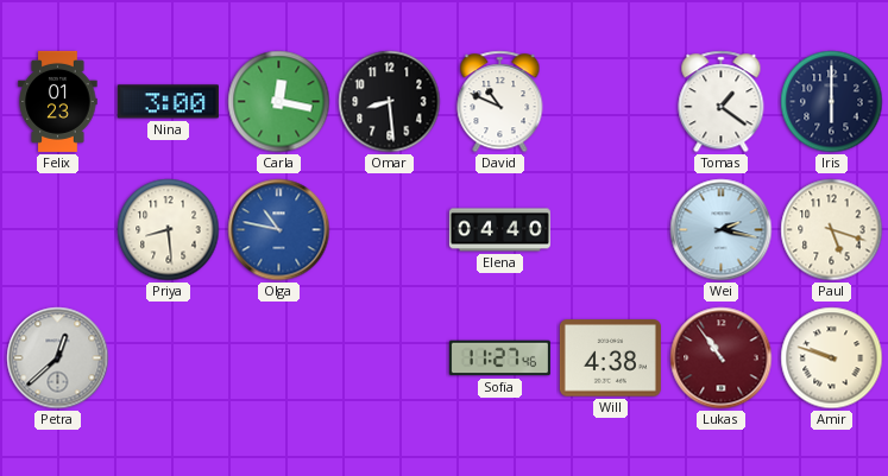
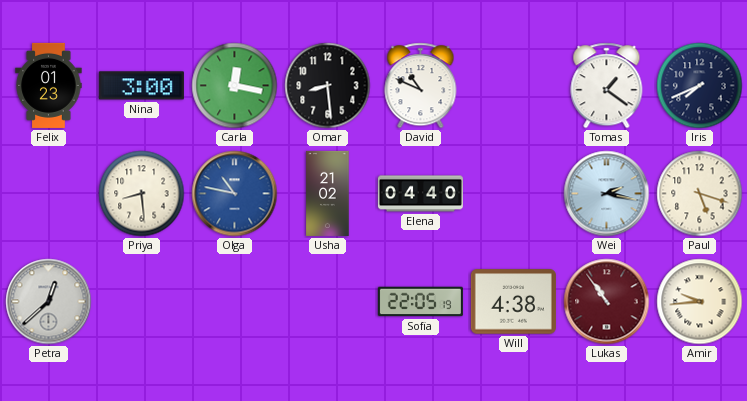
Iris: 6:00 -> 7:41
Usha: none -> 21:02
Sofia: 11:27 -> 22:05
Amir: 9:48 -> 9:44
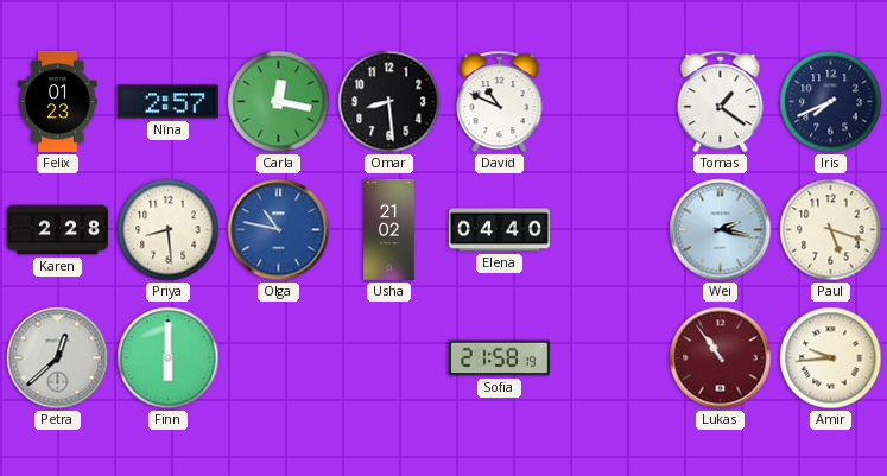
Nina: 3:00 -> 2:57
Karen: none -> 2:28
Finn: none -> 6:00
Sofia: 22:05 -> 21:58
Will: 4:38 -> none
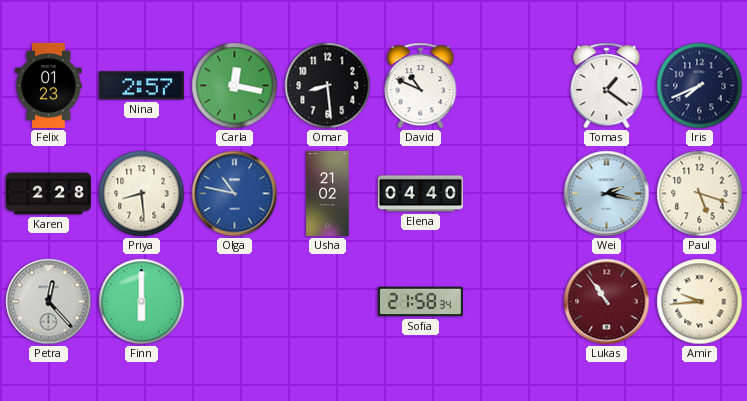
Petra: 12:38 -> 12:23
Sofia: 21:58:19 -> 21:58:34
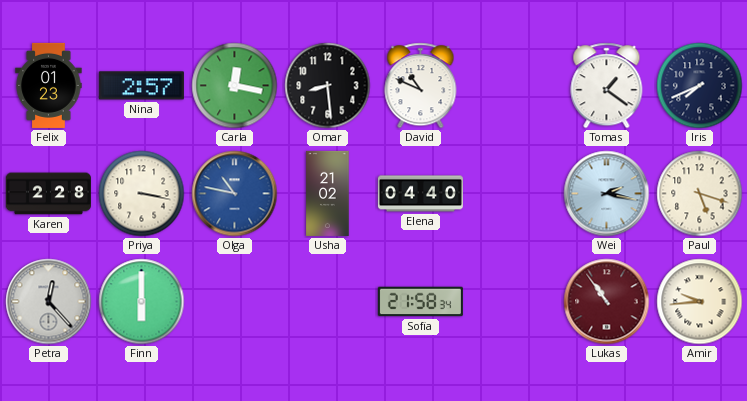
Priya: 8:29 -> 3:17
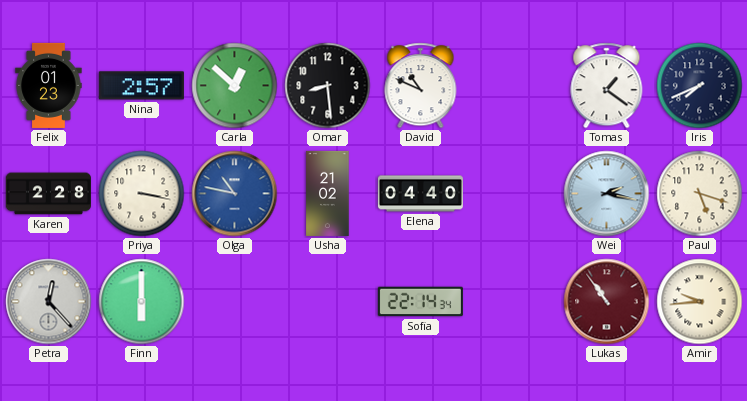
Carla: 12:17 -> 12:52
Sofia: 21:58 -> 22:14
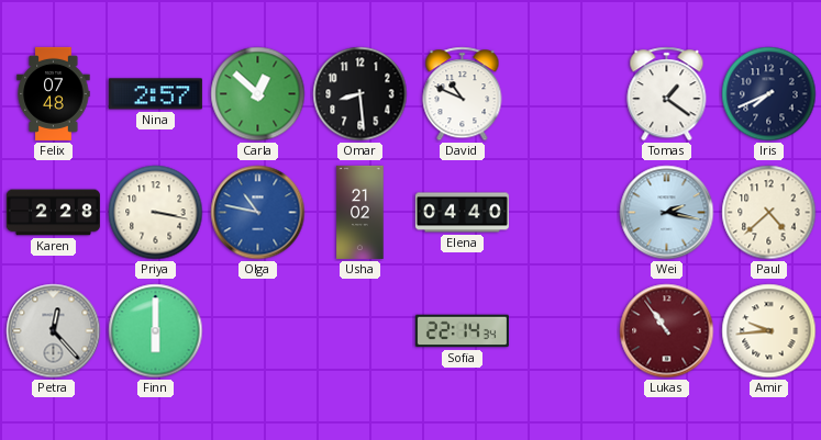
Felix: 01:23 -> 07:48
Paul: 5:18 -> 4:38
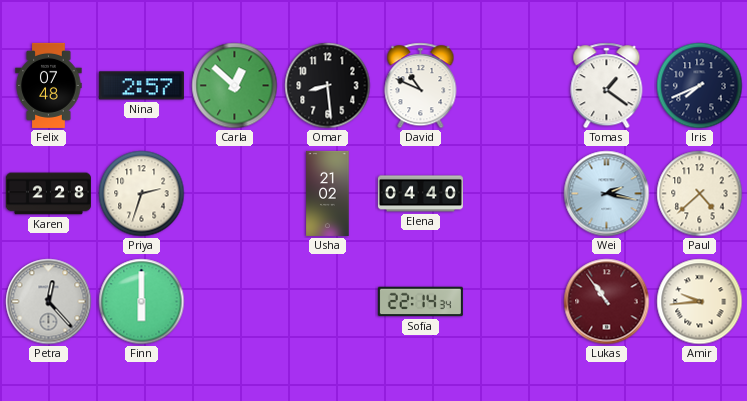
Priya: 3:17 -> 2:33
Olga: 10:47 -> none
